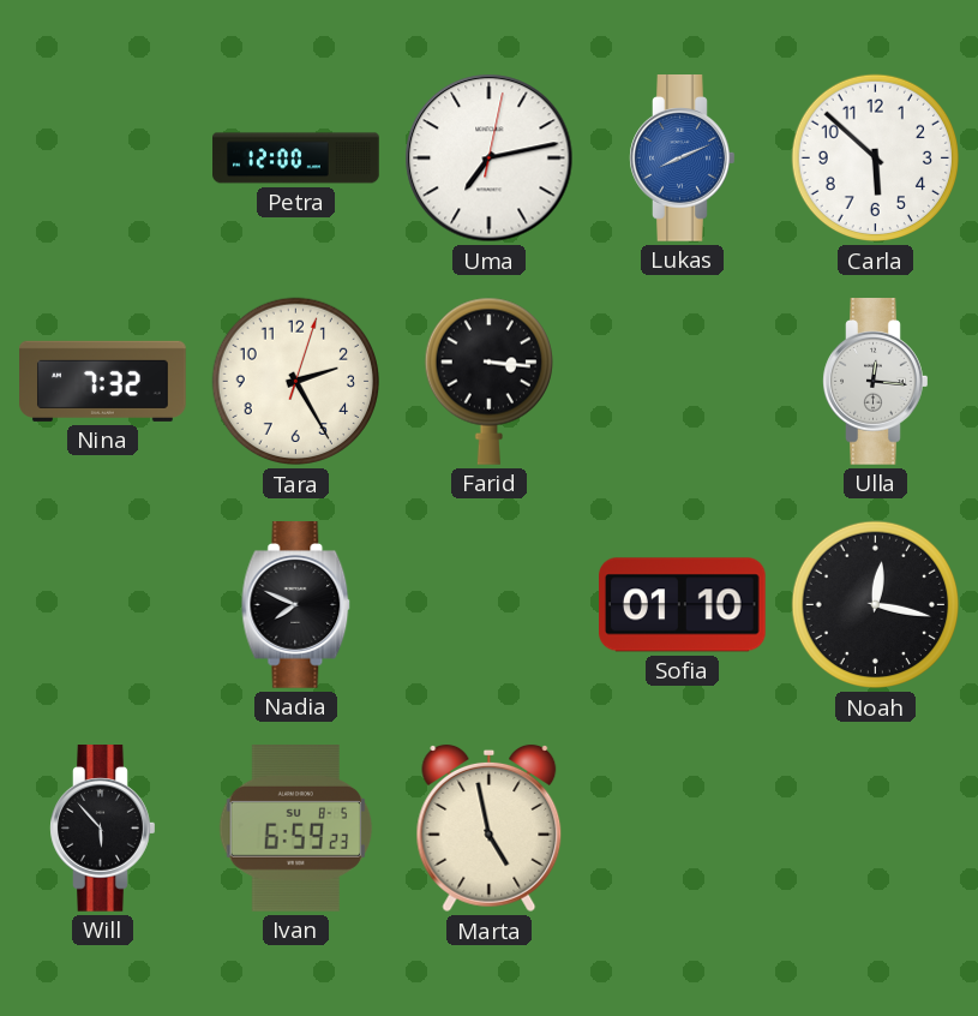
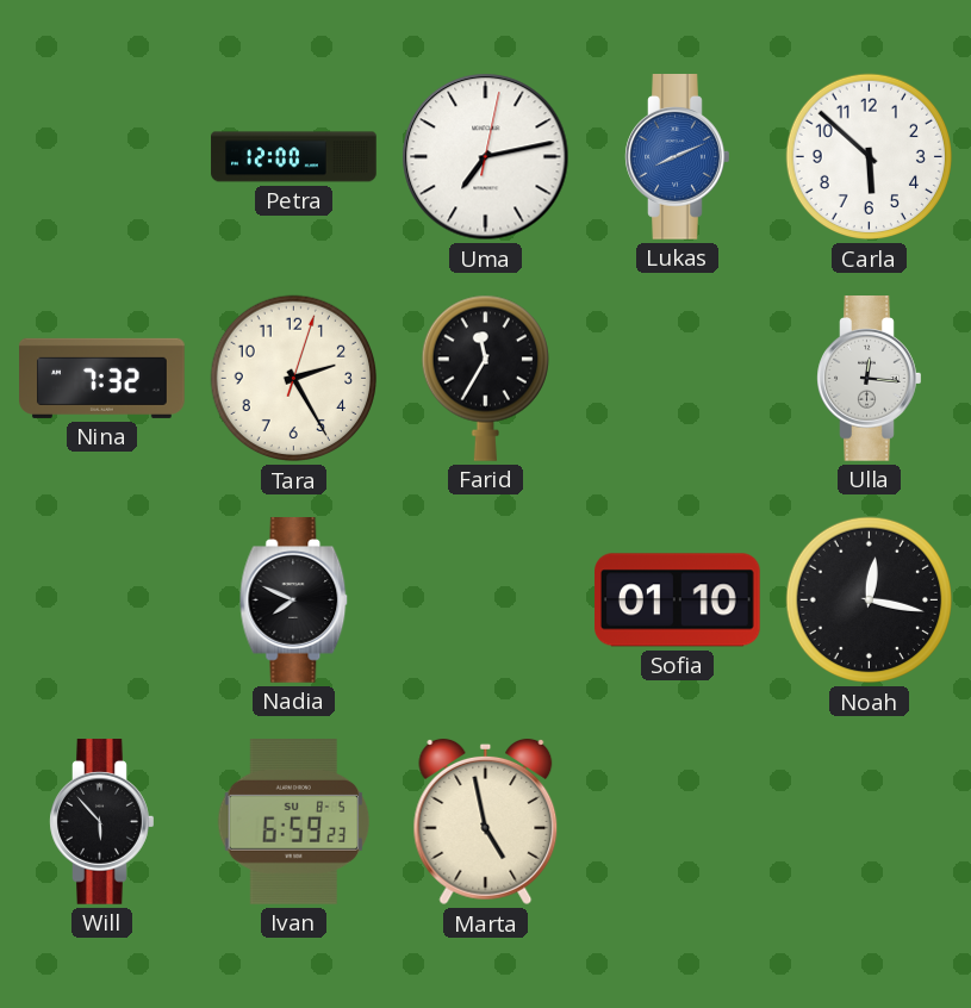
Farid: 3:16 -> 11:35
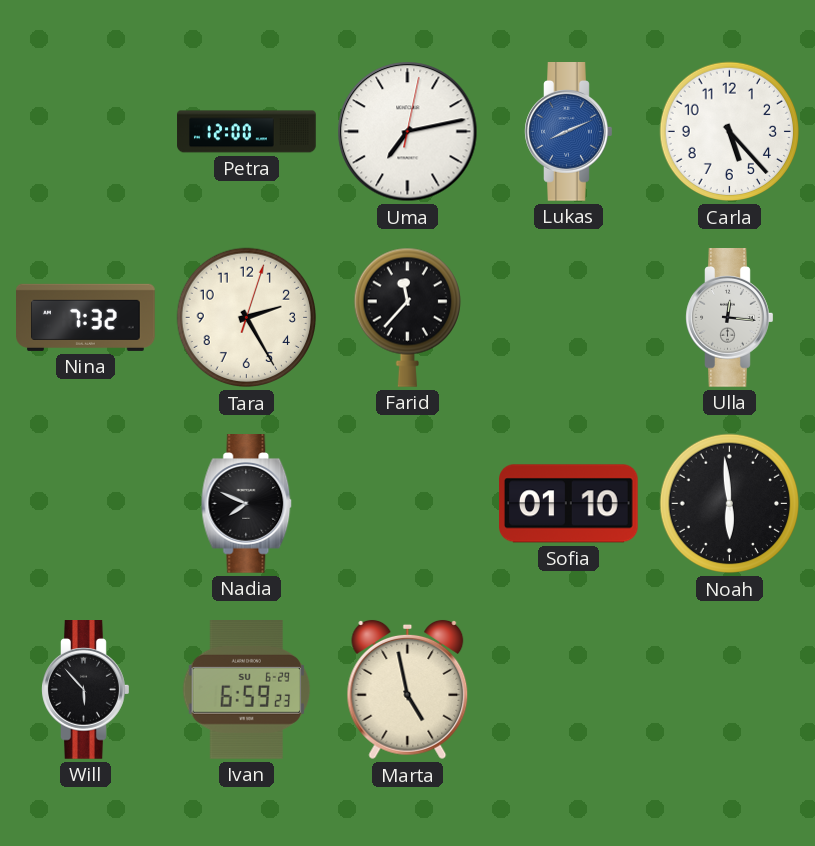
Carla: 5:52 -> 5:23
Farid: 11:35 -> 11:37
Noah: 12:17 -> 5:59
Ivan date: SU 8-5 -> SU 6-29
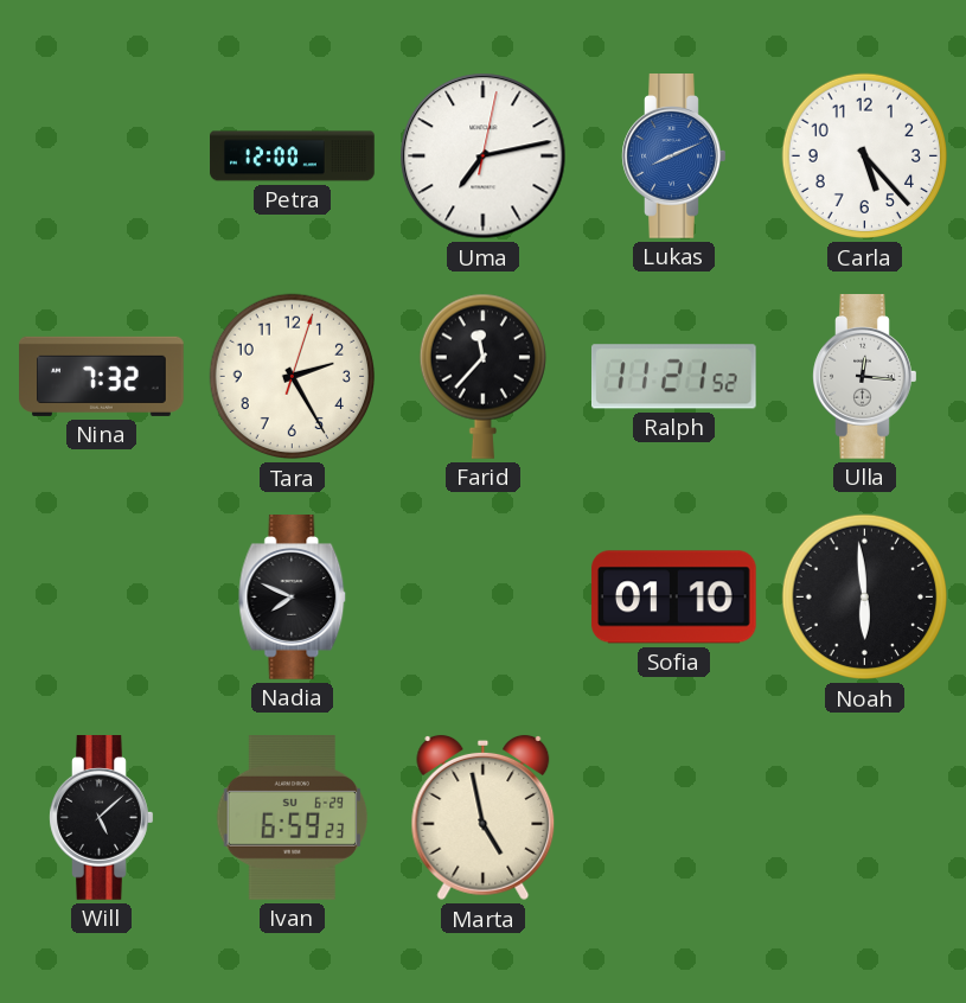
Ralph: none -> 11:21
Will: 5:53 -> 5:08
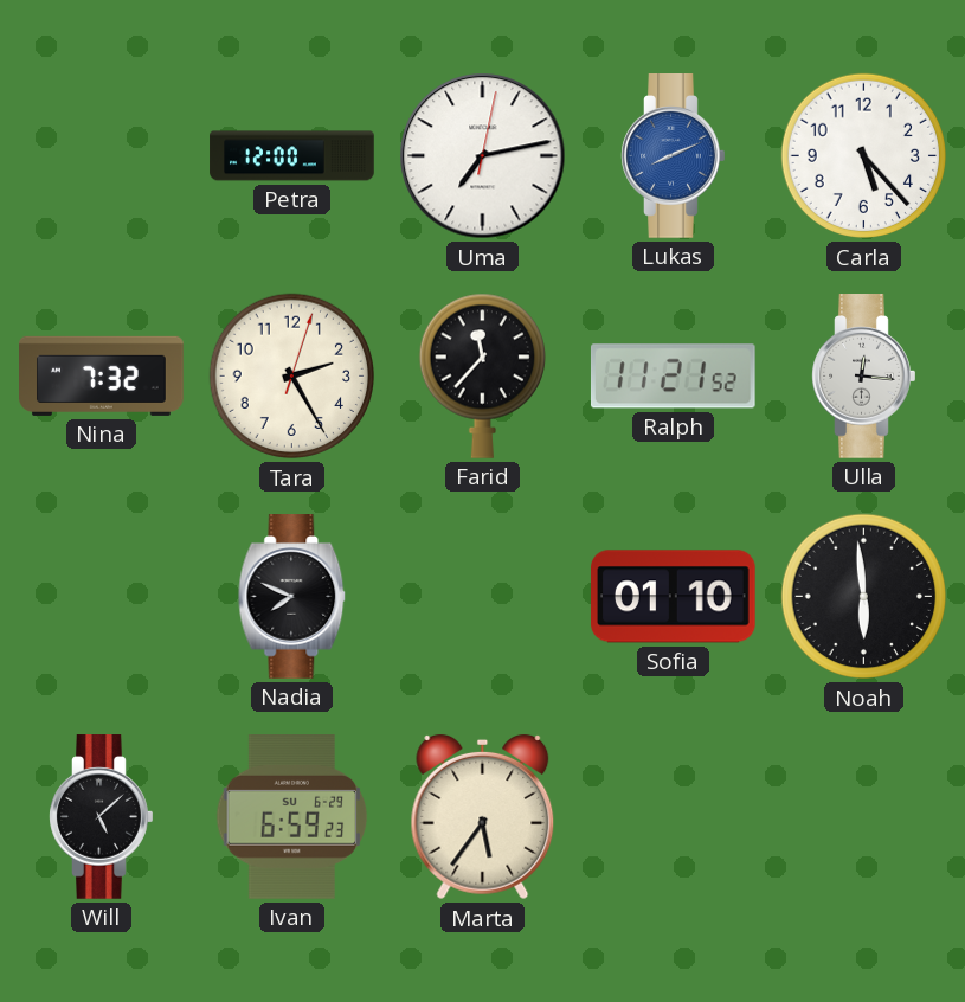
Marta: 4:58 -> 5:36
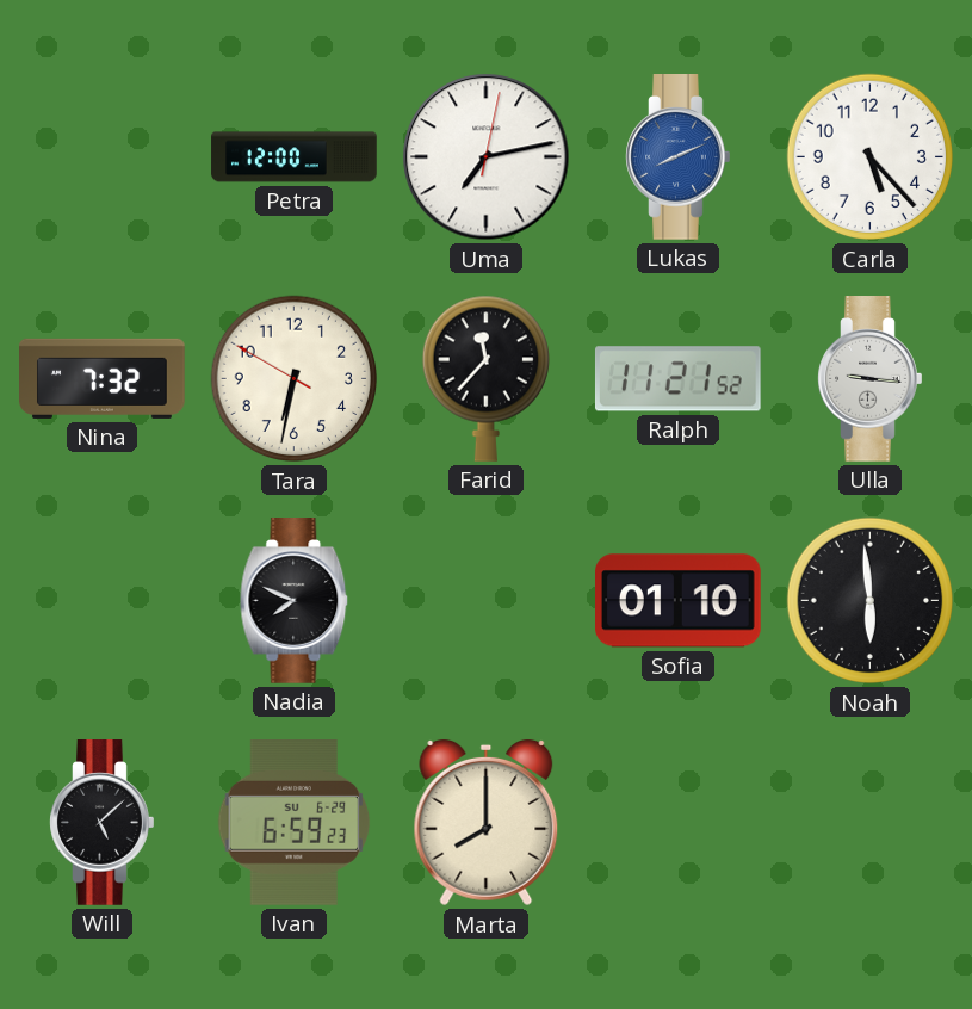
Tara: 2:25 -> 6:31
Ulla: 12:16 -> 9:16
Marta: 5:36 -> 8:00
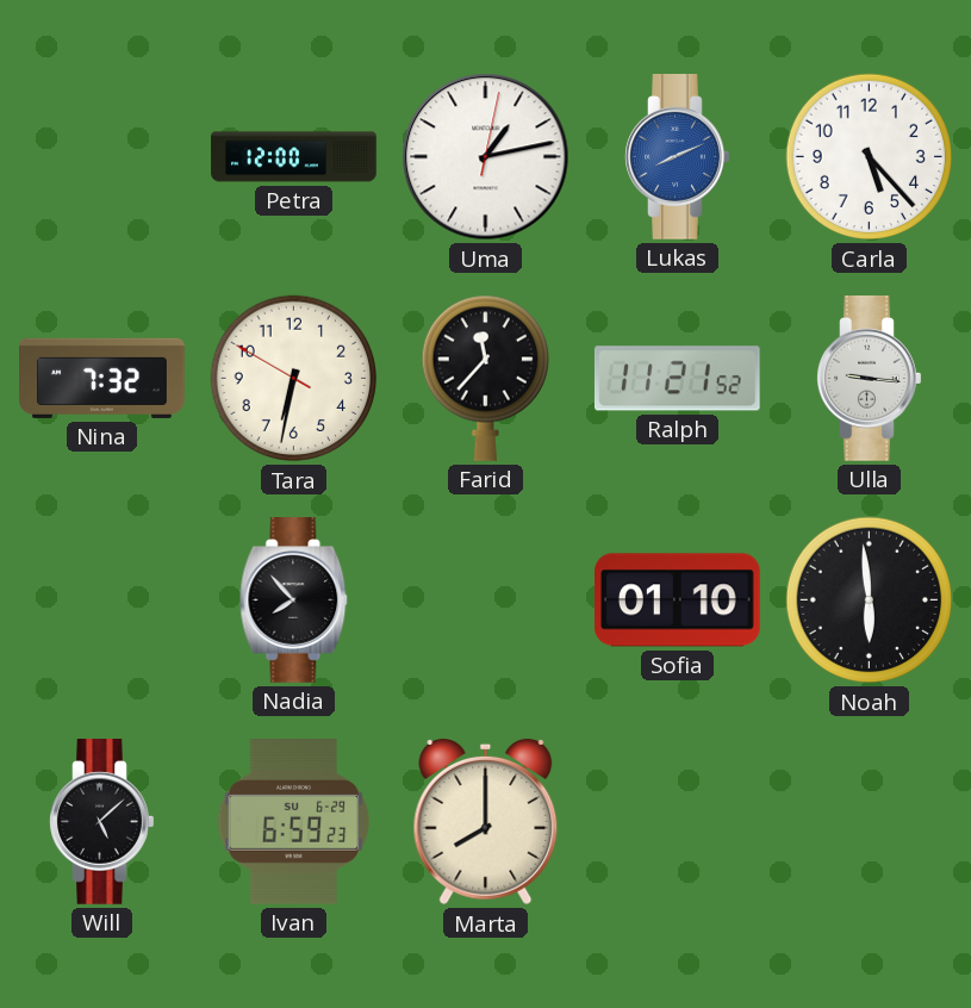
Uma: 7:13 -> 1:13
Nadia: 7:49 -> 7:53
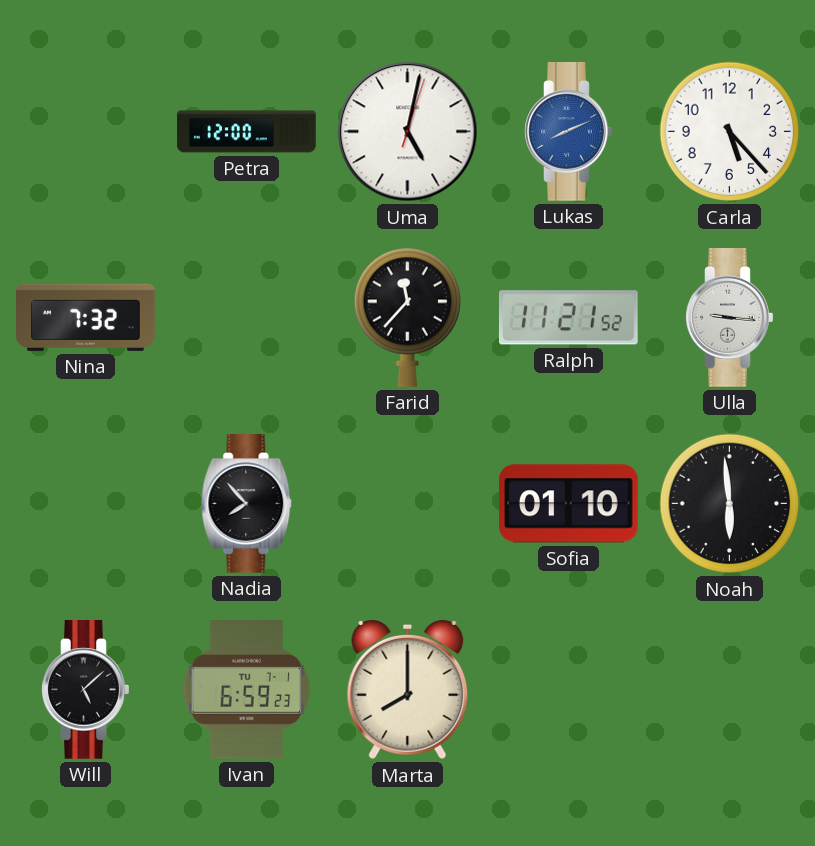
Uma: 1:13 -> 5:02
Tara: 6:31 -> none
Ivan date: SU 6-29 -> TU 7-1
